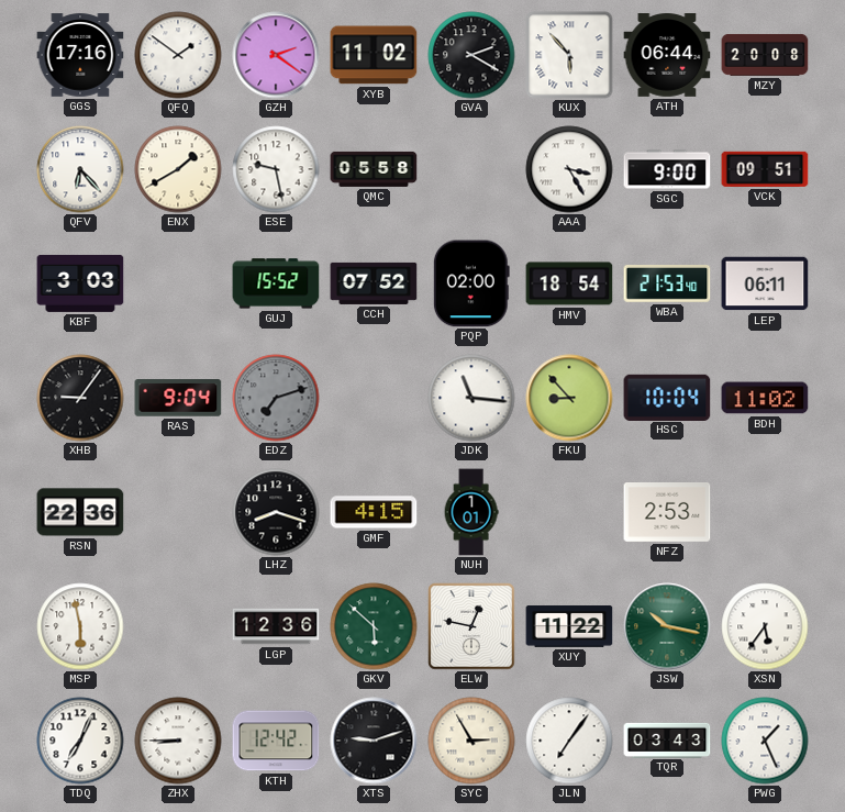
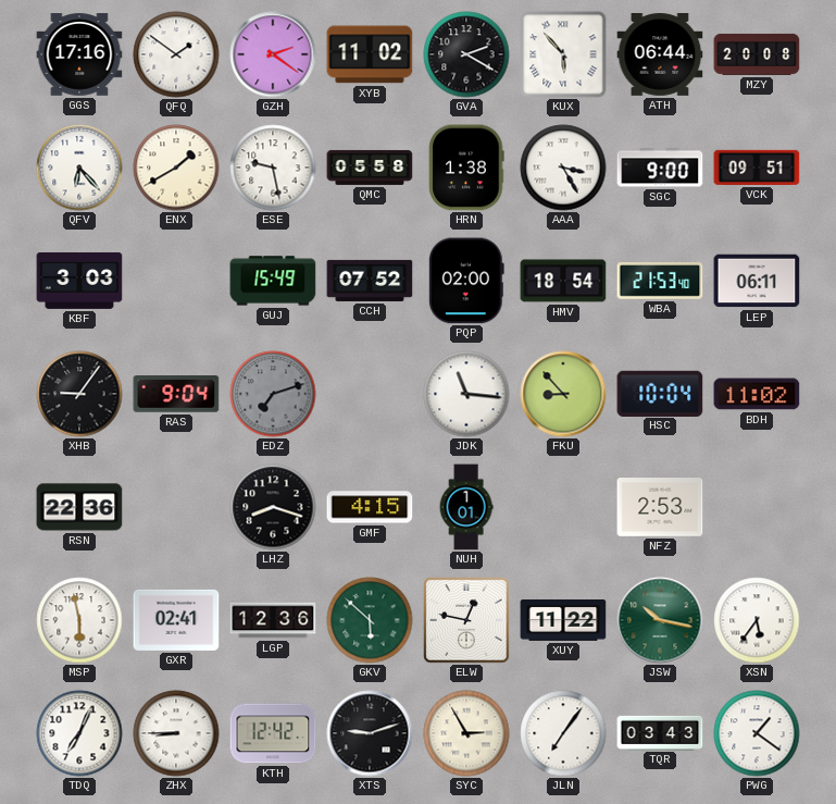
HRN: none -> 1:38
GUJ: 15:52 -> 15:49
GXR: none -> 02:41
PWG: 1:26 -> 1:21
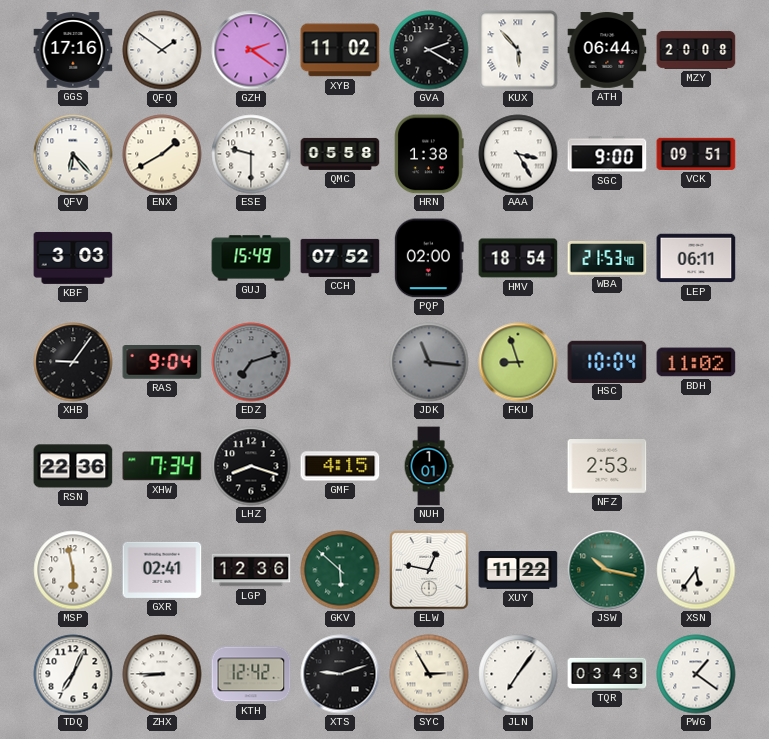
ESE: 9:28 -> 9:30
JDK dial: white -> grey
FKU: 8:53 -> 8:57
XHW: none -> 7:34
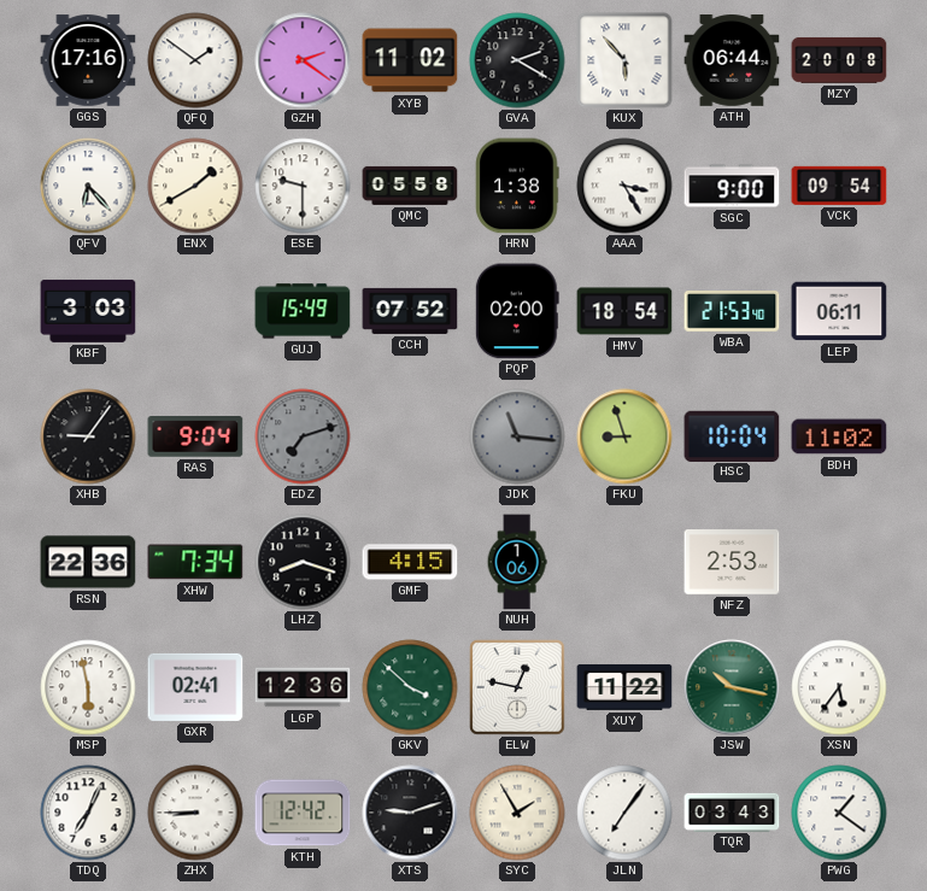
VCK: 09:51 -> 09:54
NUH: 1:01 -> 1:06
GKV: 5:52 -> 3:52
SYC: 2:55 -> 1:55
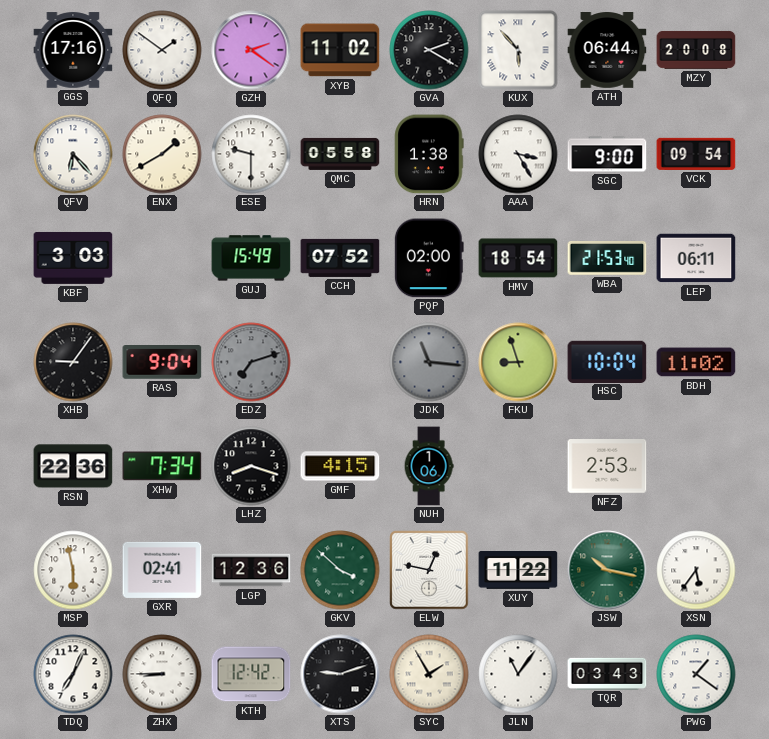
JLN: 7:06 -> 11:06
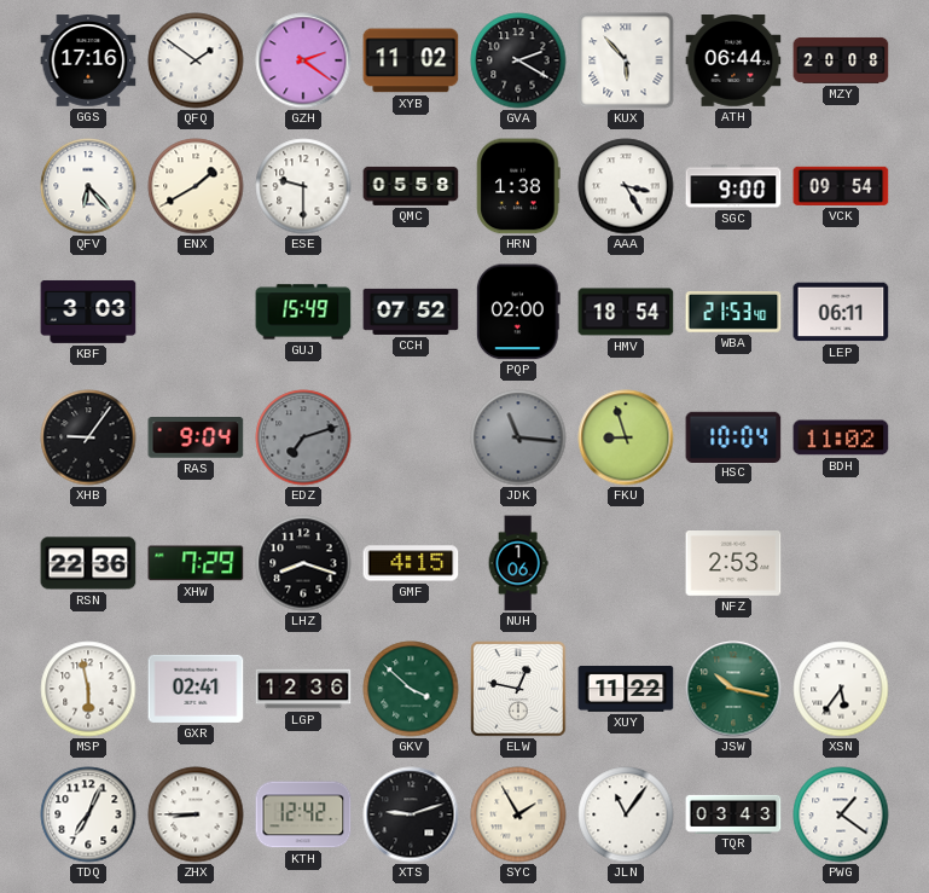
XHW: 7:34 -> 7:29
